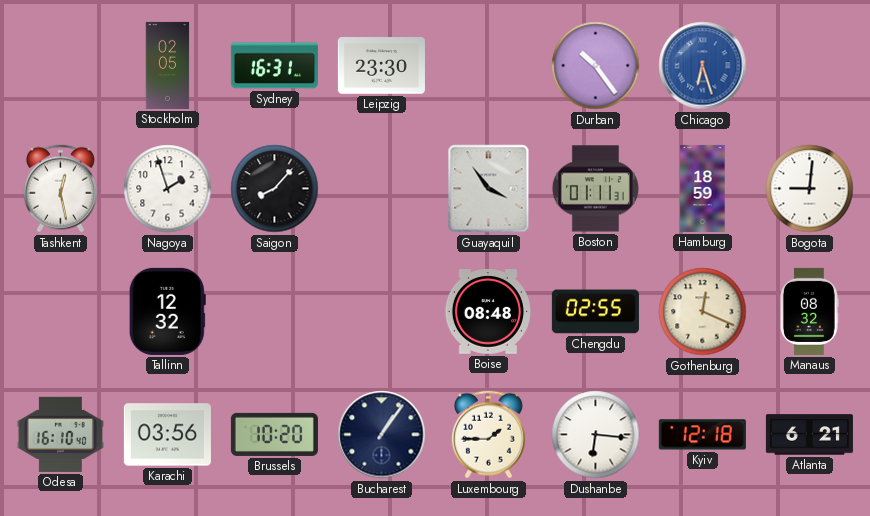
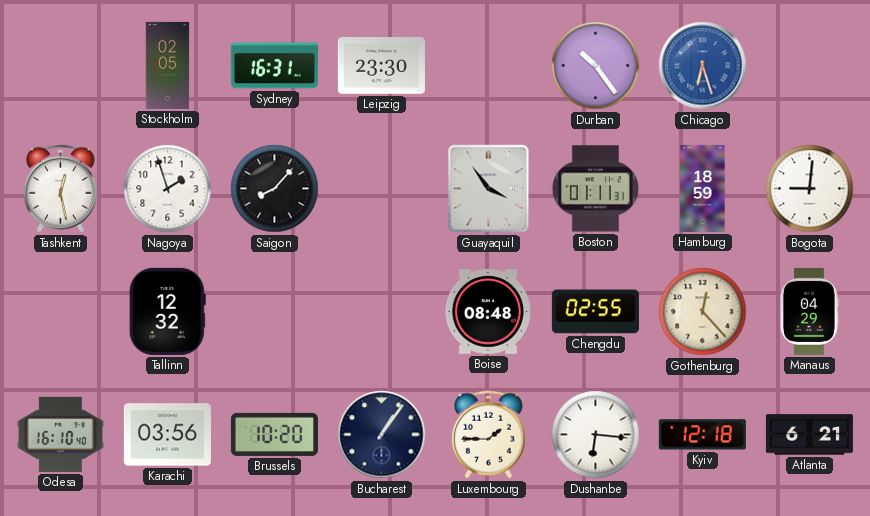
Gothenburg: 12:19 -> 12:23
Manaus: 08:32 -> 04:29
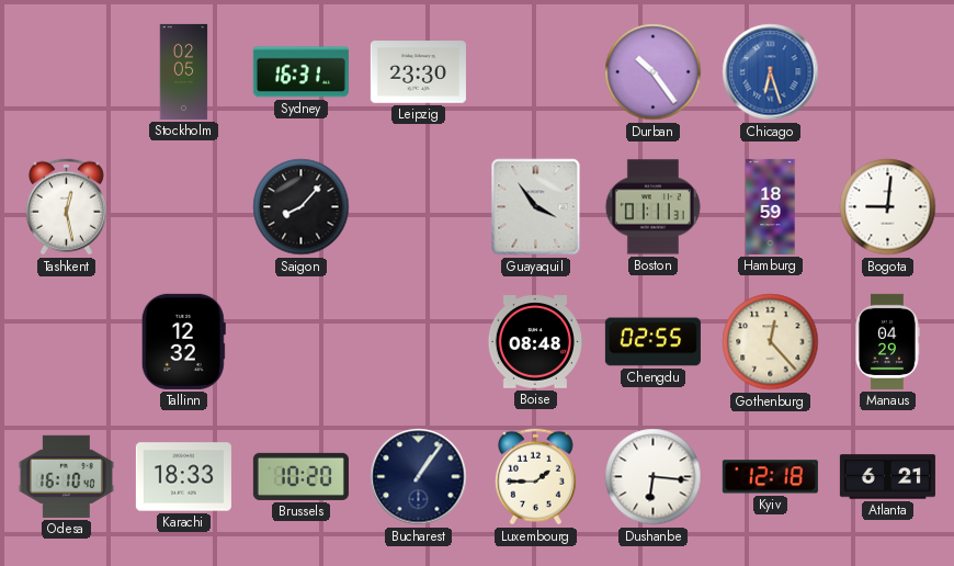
Nagoya: 1:57 -> none
Karachi: 03:56 -> 18:33
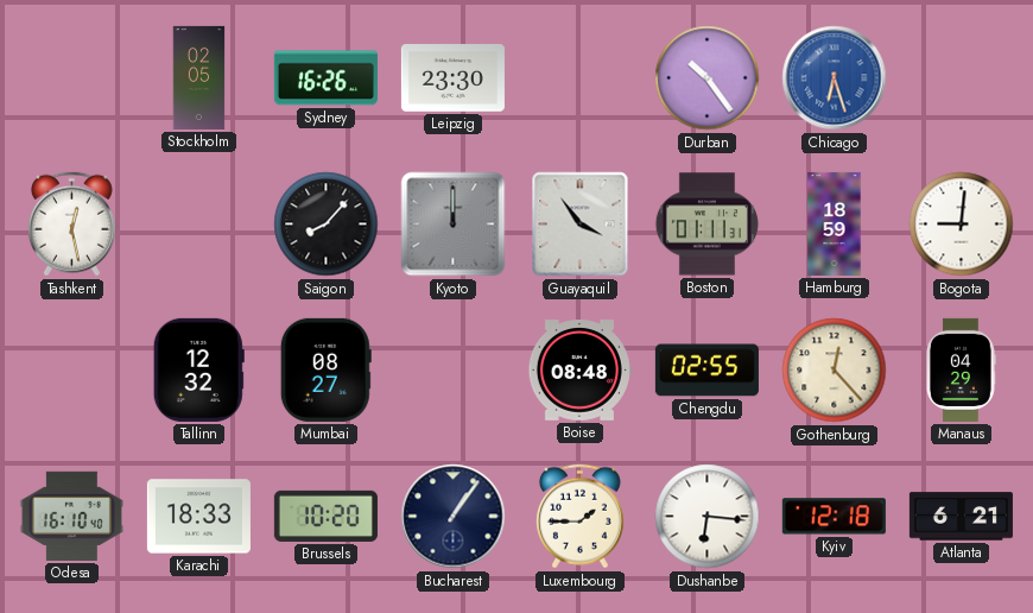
Sydney: 16:31 -> 16:26
Kyoto: none -> 12:00
Mumbai: none -> 08:27
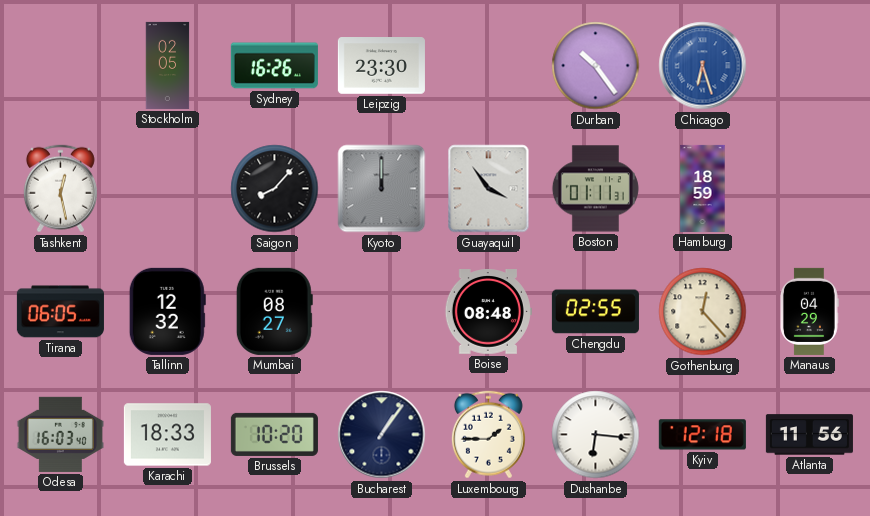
Bogota: 9:01 -> none
Tirana: none -> 06:05
Odesa: 16:10 -> 16:03
Atlanta: 6:21 -> 11:56
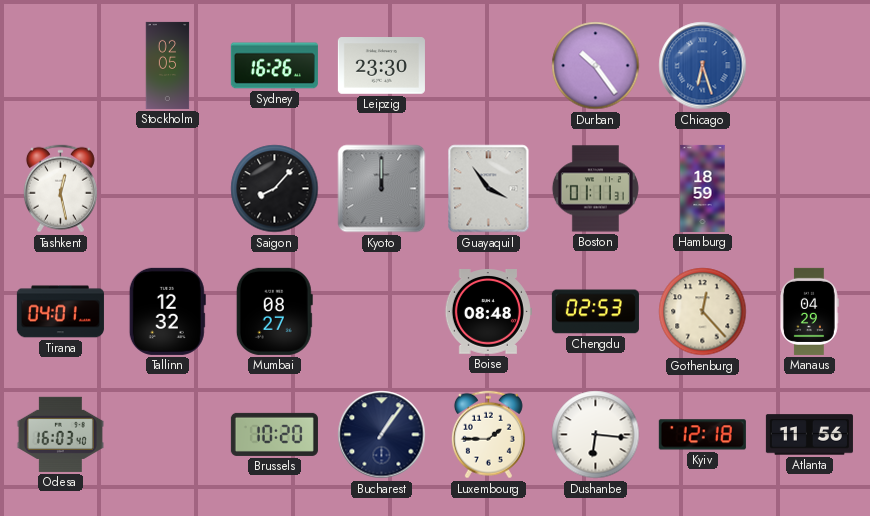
Tirana: 06:05 -> 04:01
Chengdu: 02:55 -> 02:53
Karachi: 18:33 -> none
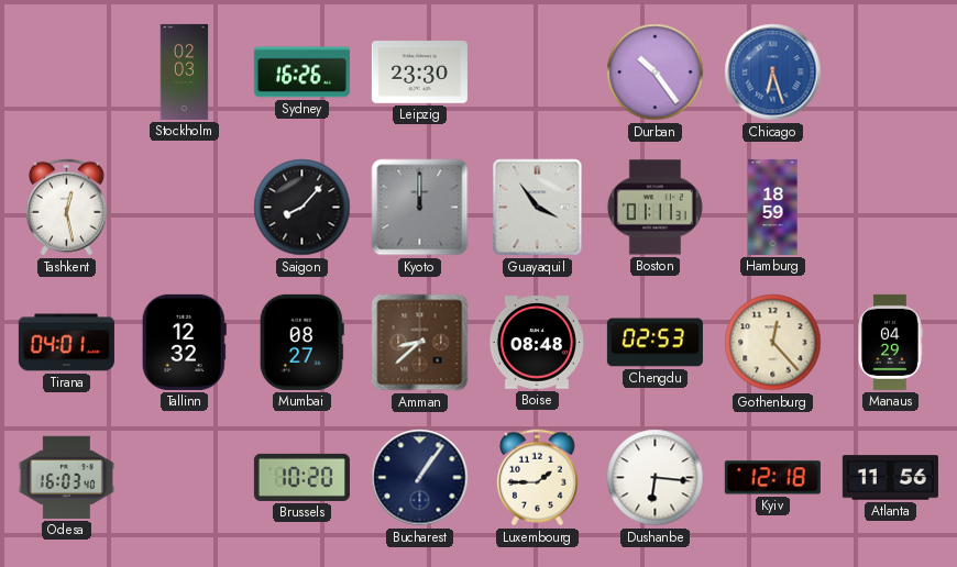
Stockholm: 02:05 -> 02:03
Amman: none -> 8:38
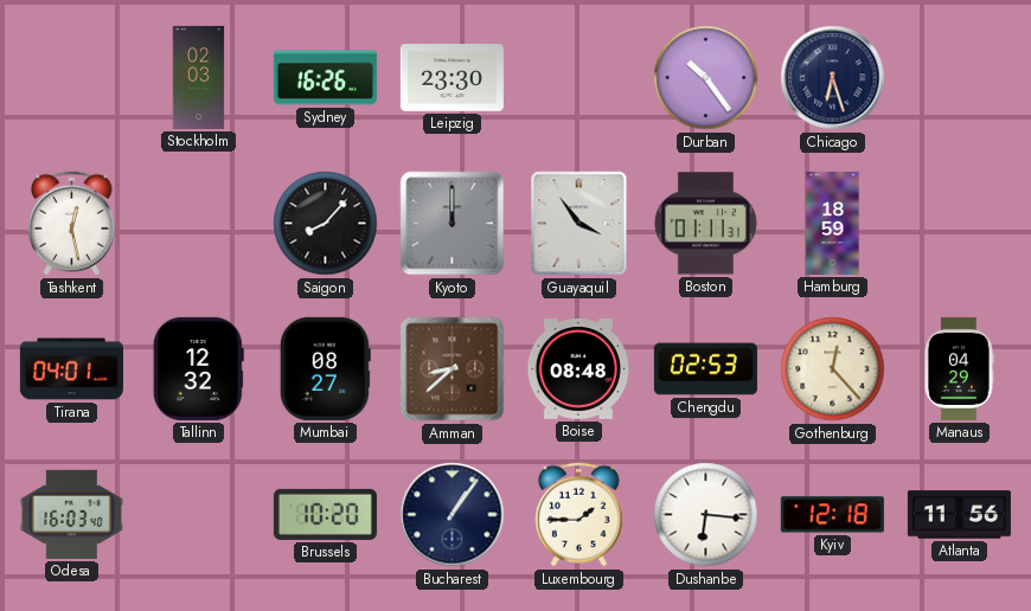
Chicago dial: blue -> navy
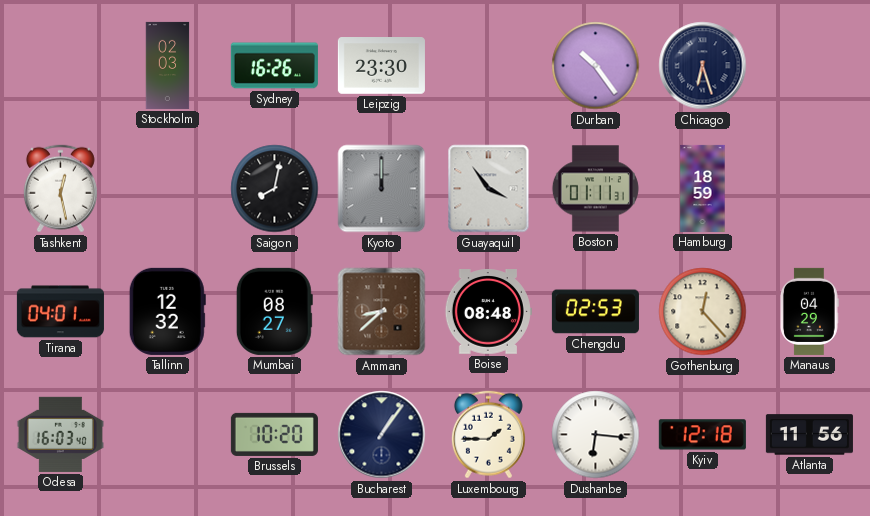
Saigon: 8:07 -> 8:02
